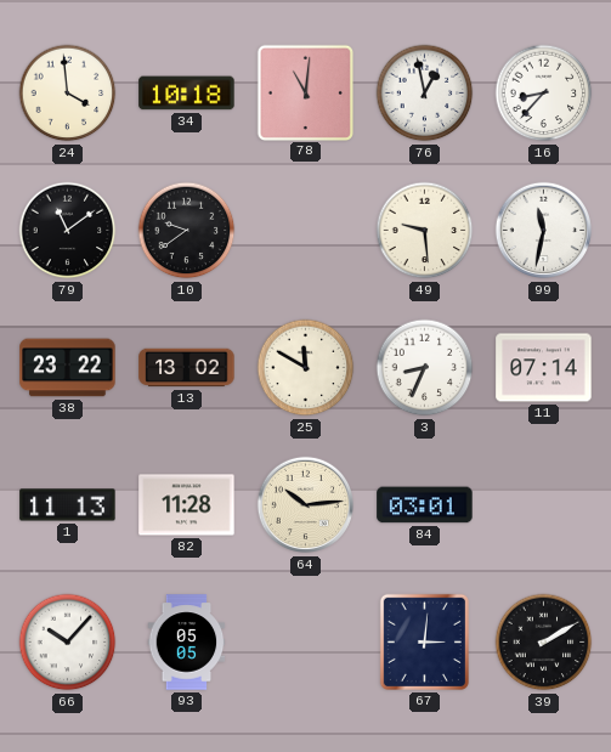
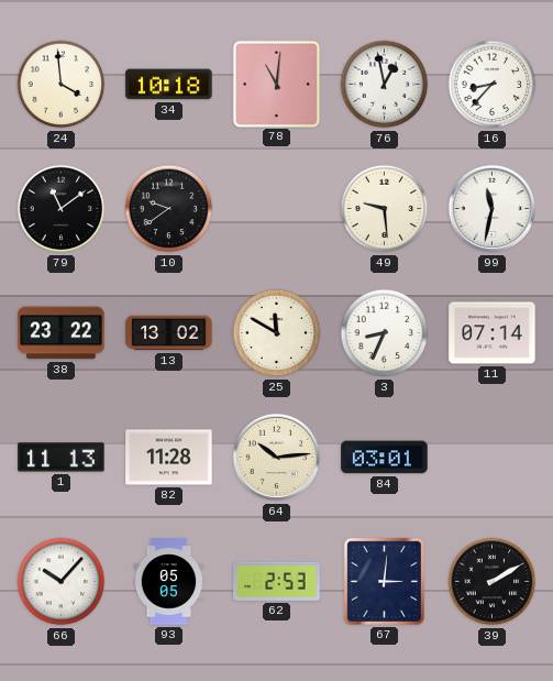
62: none -> 2:53
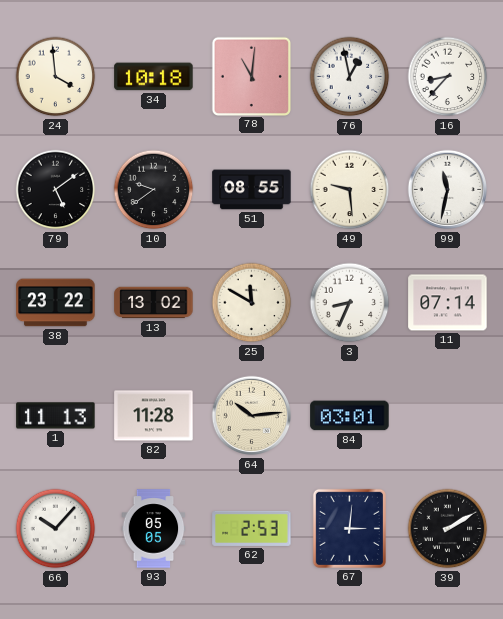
79: 11:09 -> 5:09
51: none -> 08:55
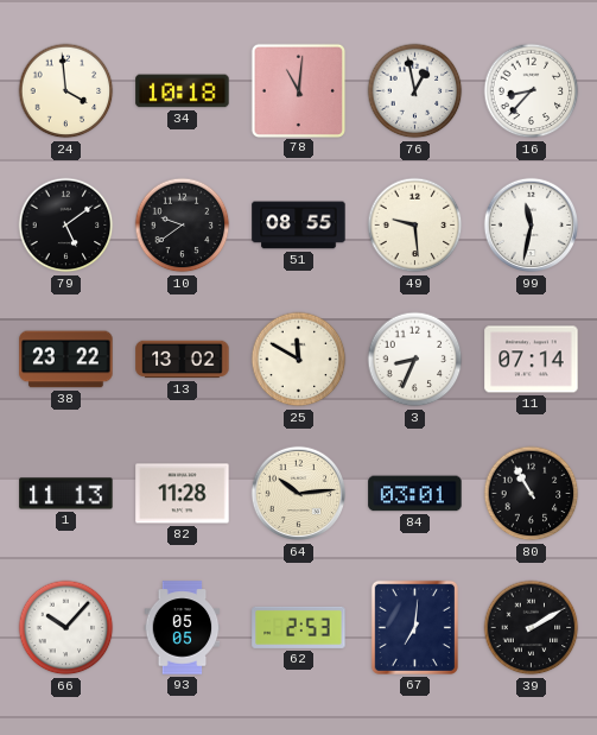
80: none -> 10:55
67: 3:01 -> 7:01
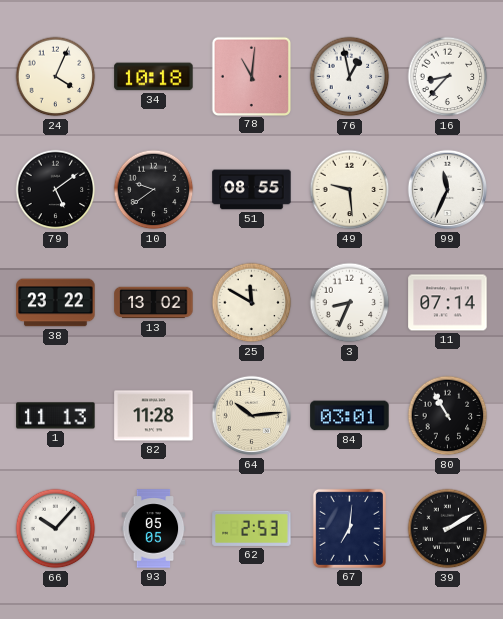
24: 3:59 -> 4:04
99: 11:32 -> 11:34
